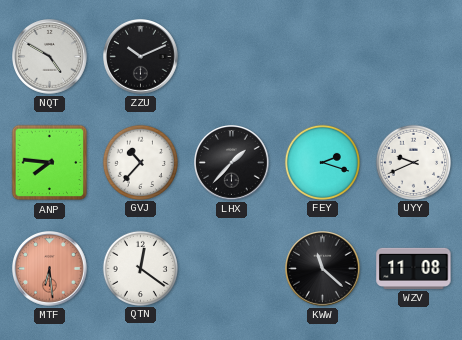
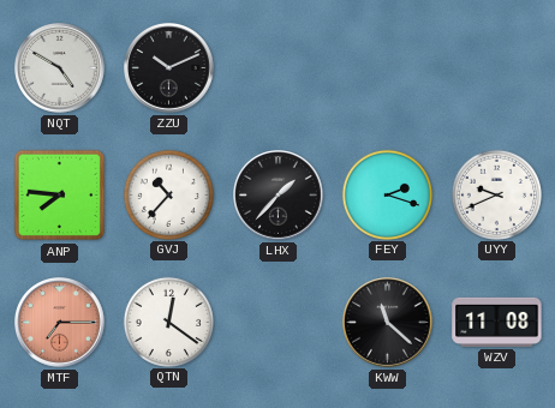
MTF: 6:29 -> 7:15
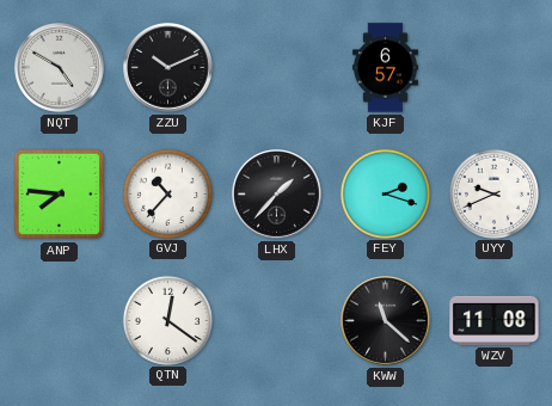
KJF: none -> 6:57
MTF: 7:15 -> none
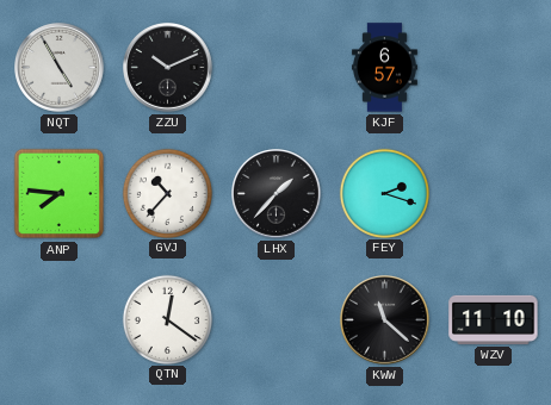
NQT: 4:50 -> 4:55
UYY: 9:41 -> none
WZV: 11:08 -> 11:10
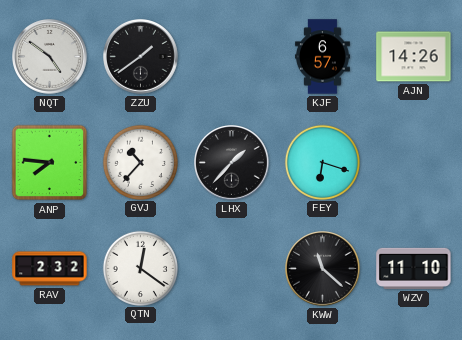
NQT: 4:55 -> 4:51
ZZU: 10:11 -> 1:39
AJN: none -> 14:26
FEY: 2:18 -> 6:18
RAV: none -> 2:32
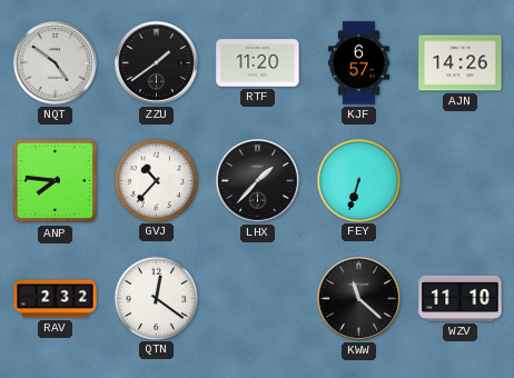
RTF: none -> 11:20
FEY: 6:18 -> 6:33
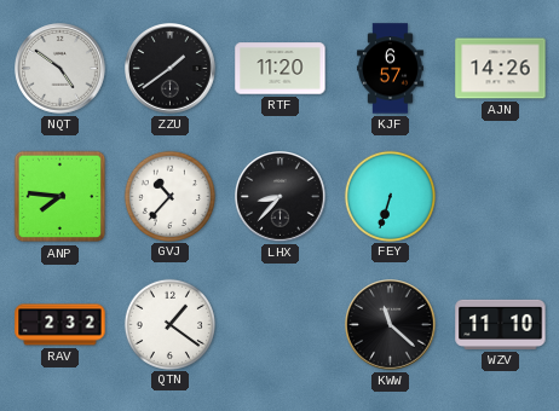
LHX: 1:37 -> 8:37
QTN: 12:21 -> 1:21
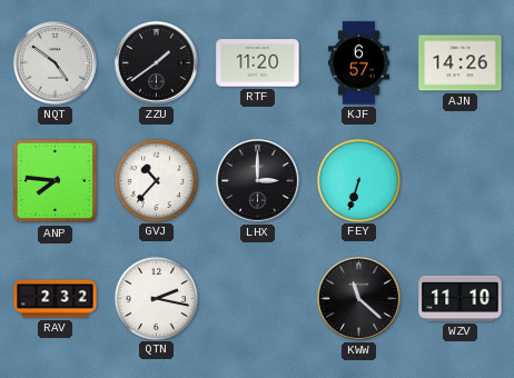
LHX: 8:37 -> 3:00
QTN: 1:21 -> 2:17
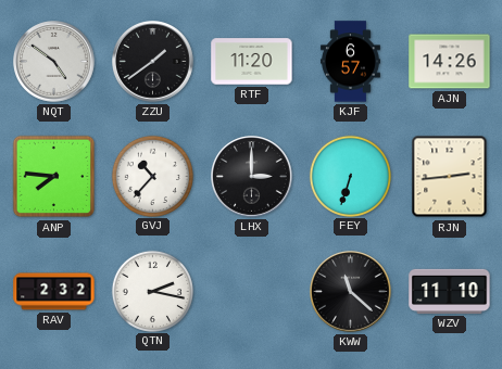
RJN: none -> 2:44
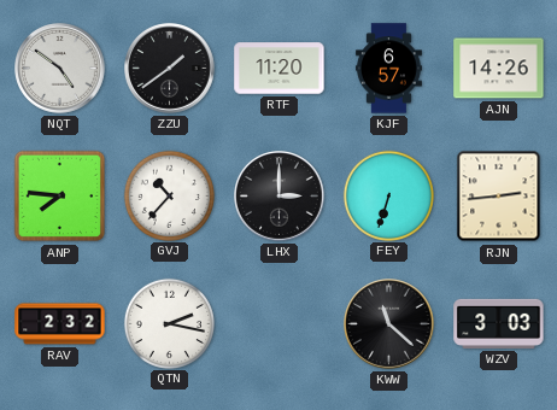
WZV: 11:10 -> 3:03
